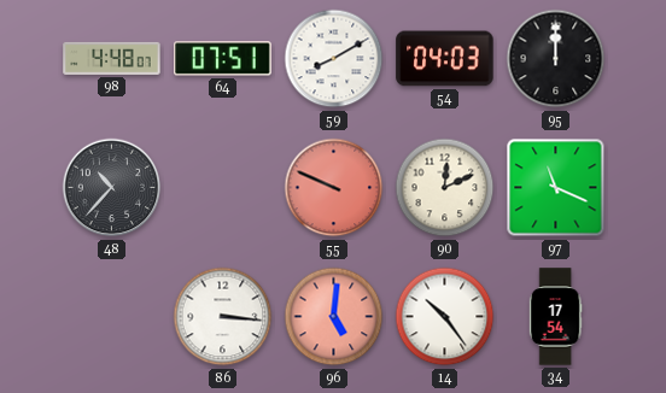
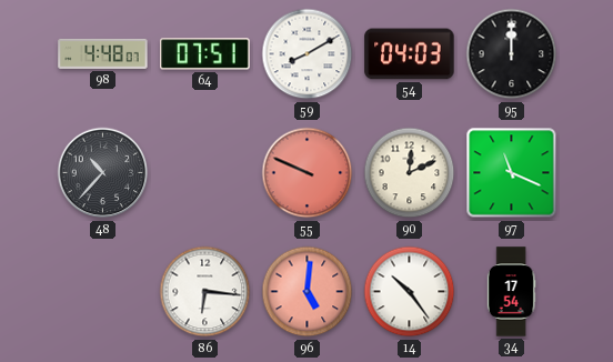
86: 3:16 -> 6:16
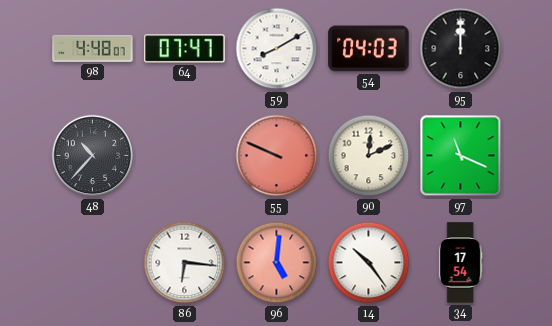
64: 07:51 -> 07:47
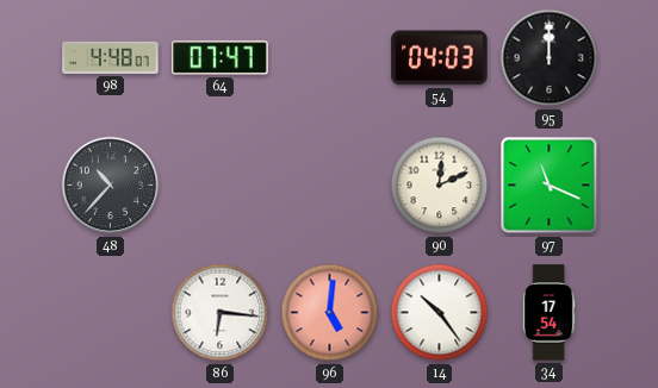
59: 8:10 -> none
55: 9:49 -> none
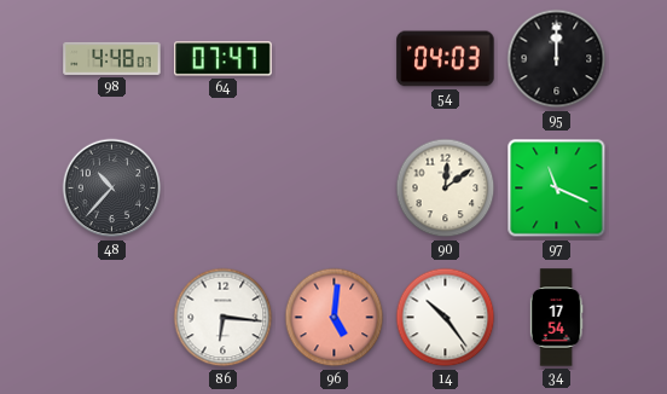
90: 12:11 -> 12:09
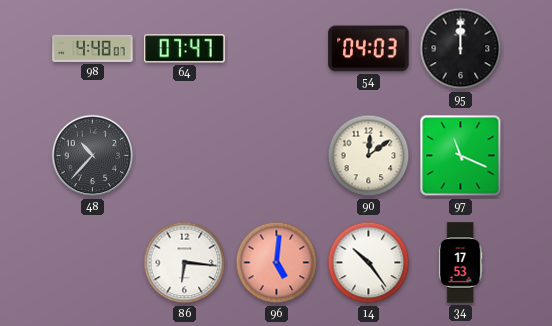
34: 17:54 -> 17:53
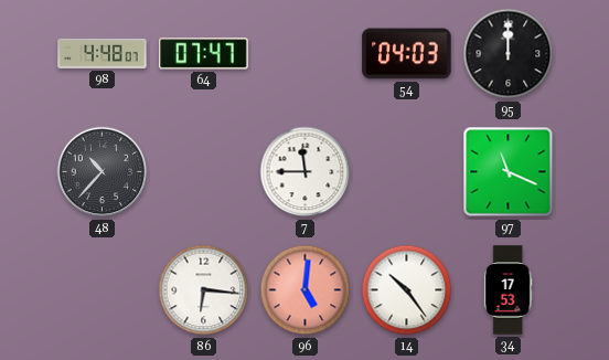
7: none -> 11:45
90: 12:09 -> none
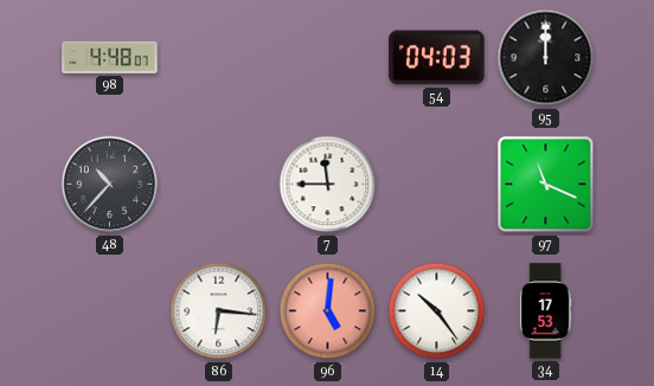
64: 07:47 -> none
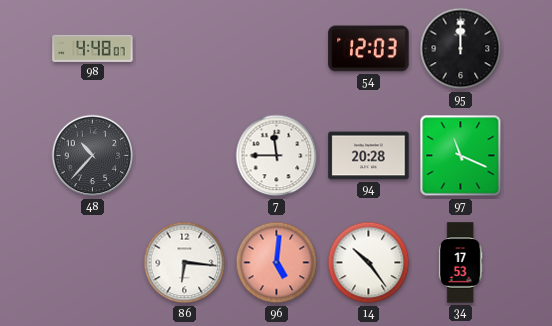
54: 04:03 -> 12:03
94: none -> 20:28
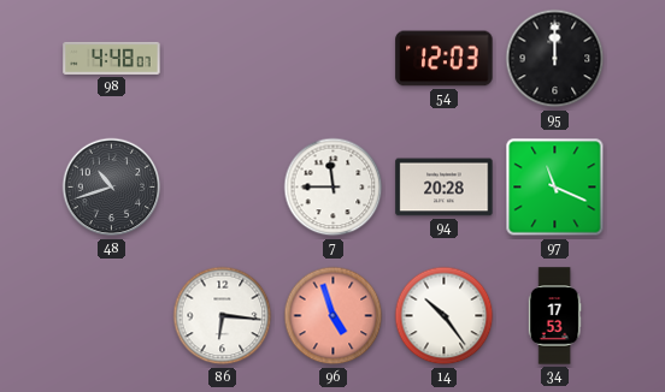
48: 10:37 -> 10:42
96: 5:01 -> 4:57
